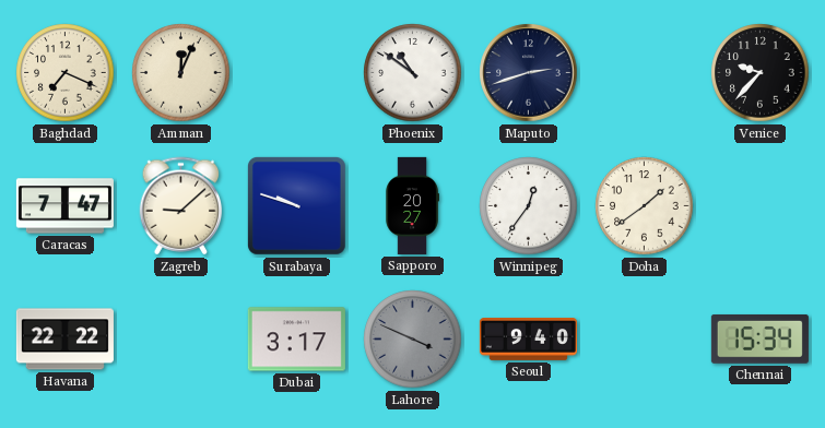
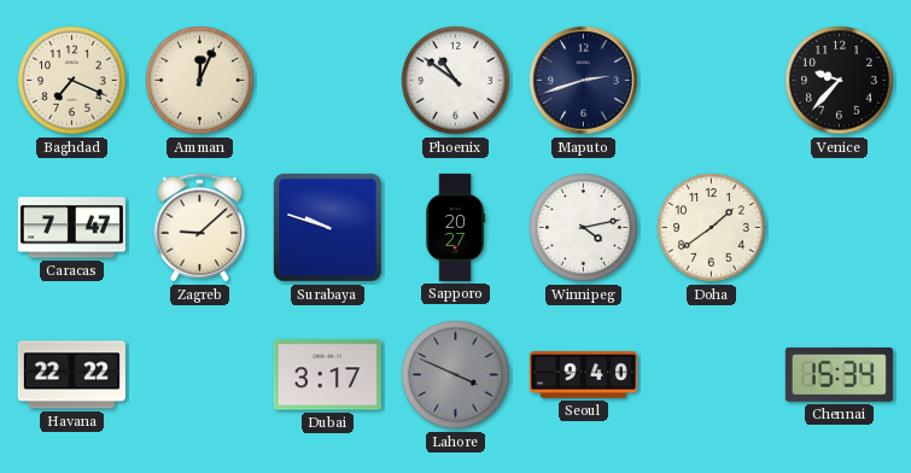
Winnipeg: 12:36 -> 4:13
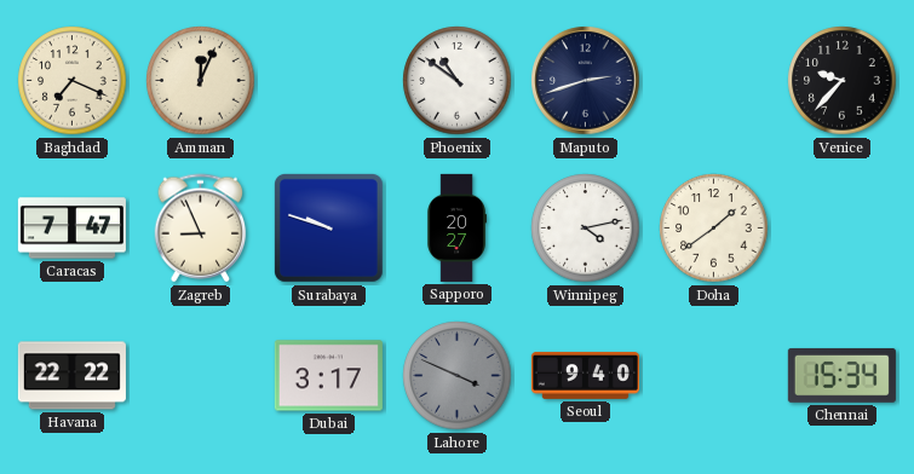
Zagreb: 9:08 -> 8:56
